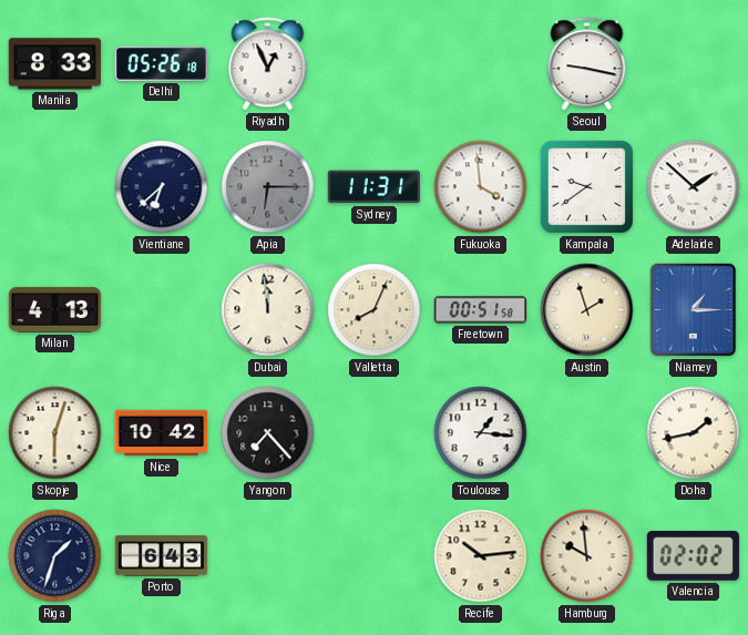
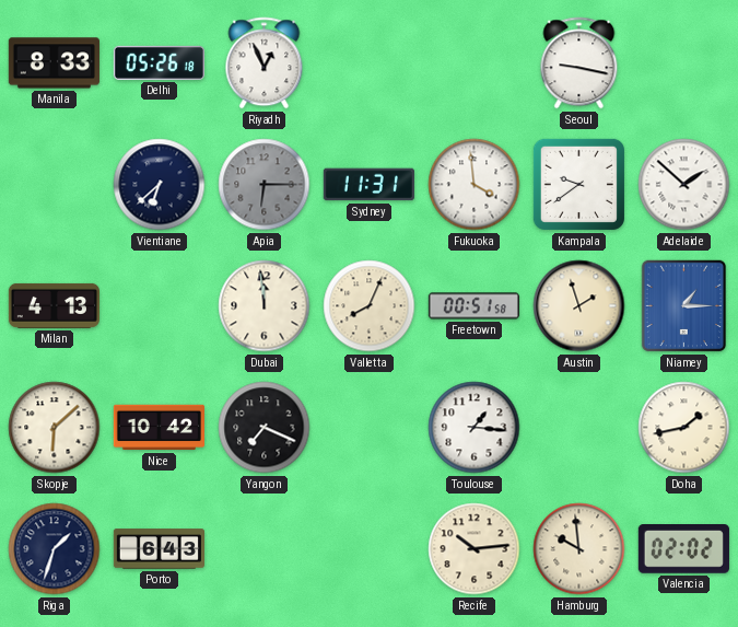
Skopje: 6:03 -> 6:08
Yangon: 7:23 -> 7:19
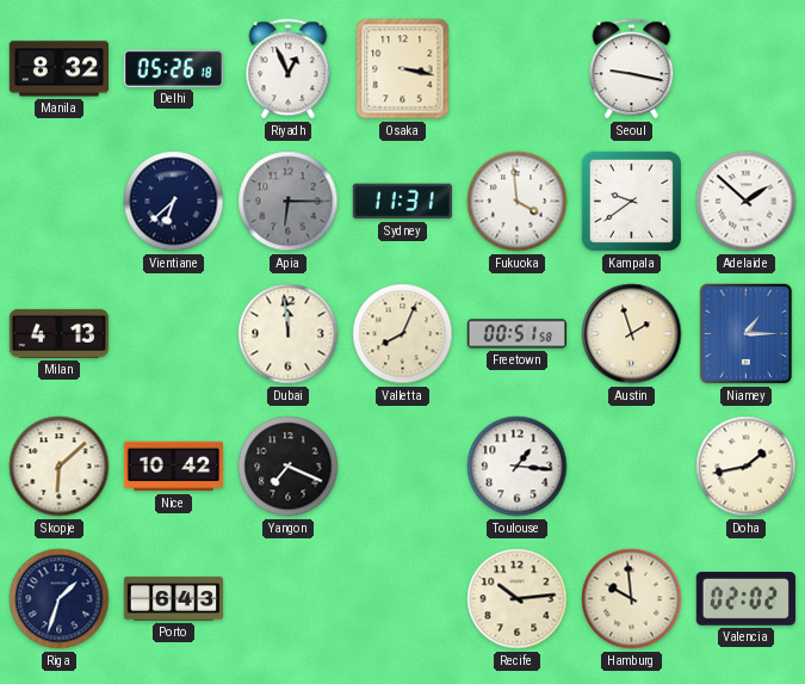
Manila: 8:33 -> 8:32
Osaka: none -> 3:17
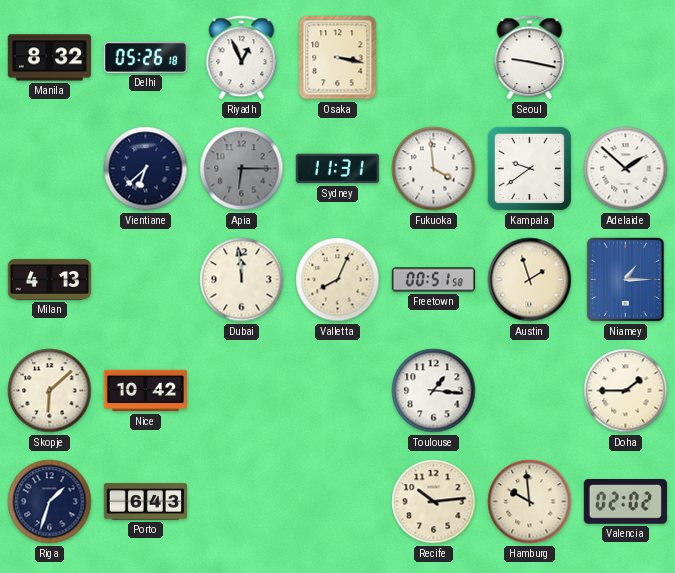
Yangon: 7:19 -> none
Doha: 1:43 -> 1:45
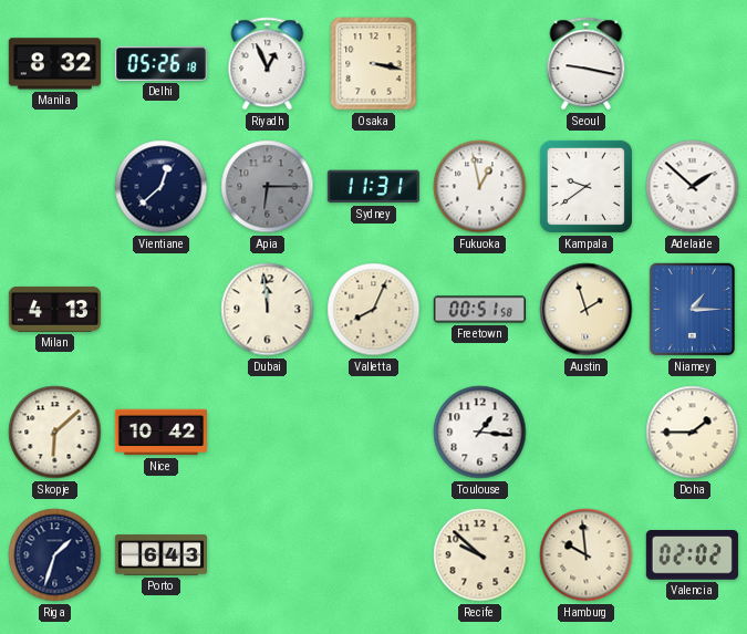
Vientiane: 6:38 -> 12:38
Fukuoka: 3:59 -> 12:58
Recife: 10:14 -> 9:52
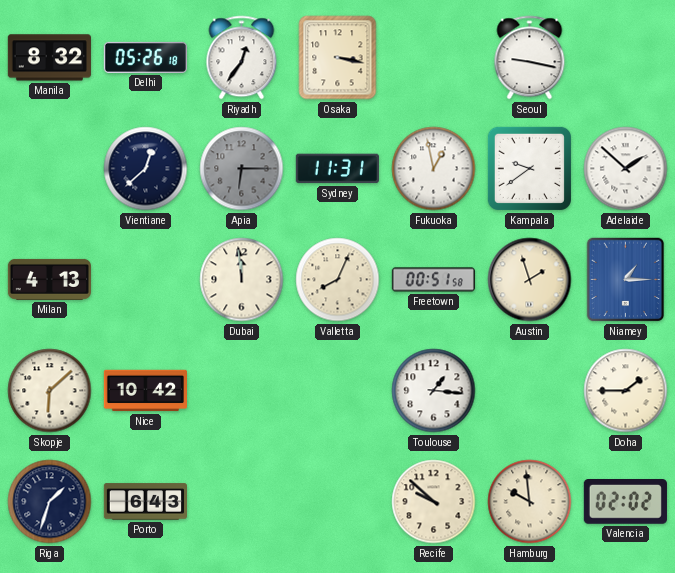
Riyadh: 12:56 -> 12:36
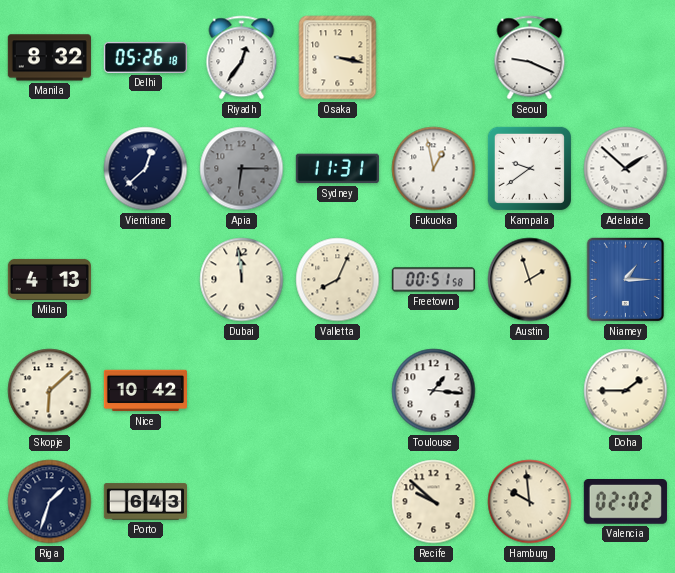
Seoul: 9:17 -> 9:19
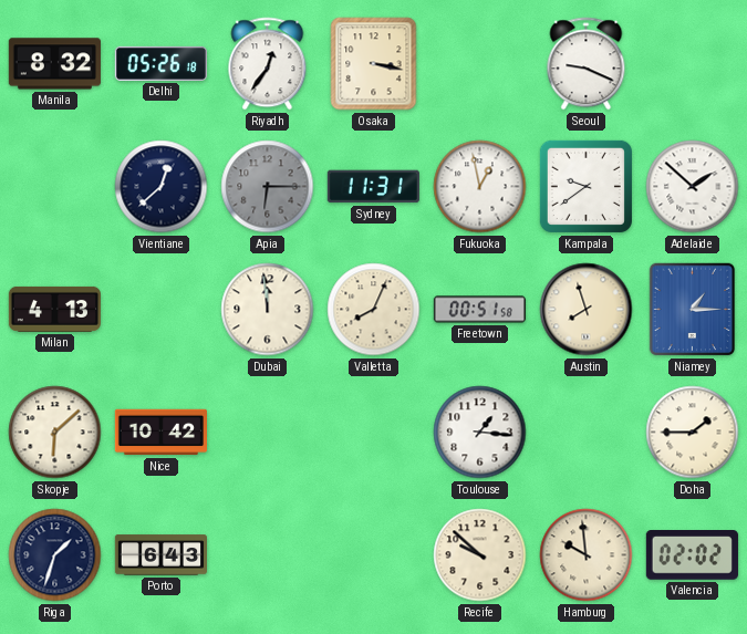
Austin: 1:57 -> 7:57
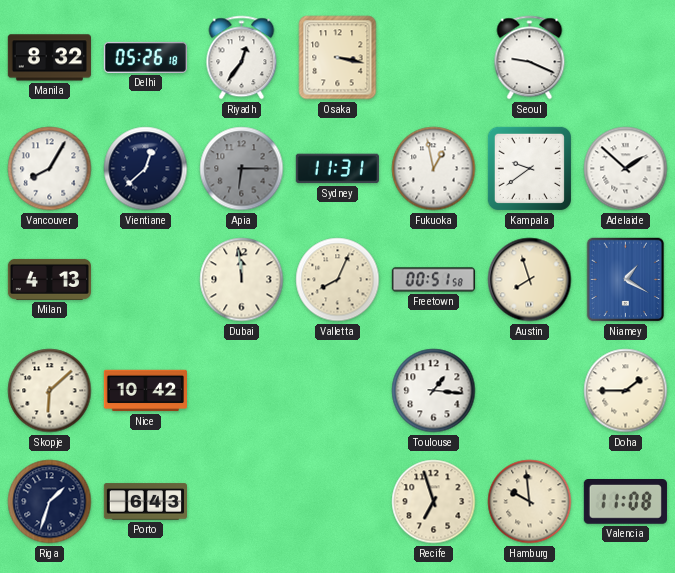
Vancouver: none -> 8:05
Niamey: 1:15 -> 1:20
Recife: 9:52 -> 6:57
Valencia: 02:02 -> 11:08
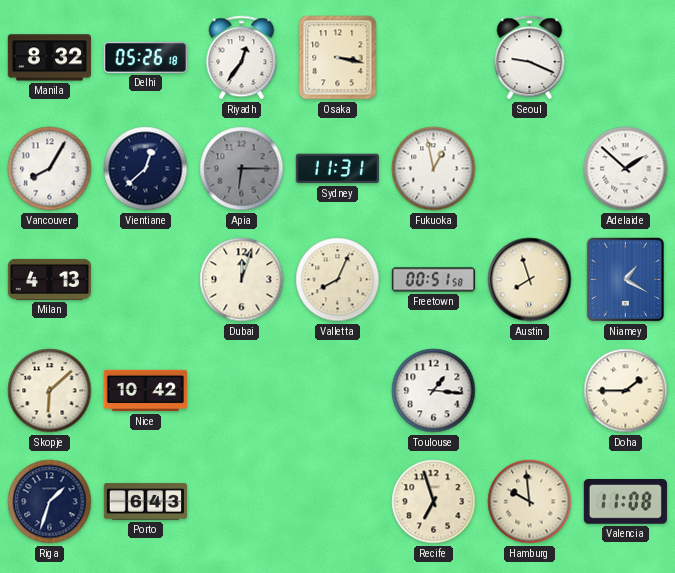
Kampala: 9:39 -> none
Dubai: 11:59 -> 12:03
